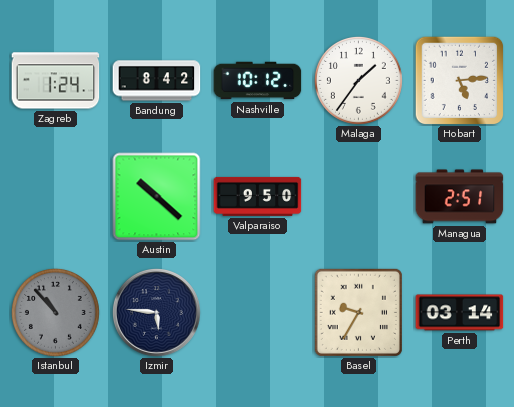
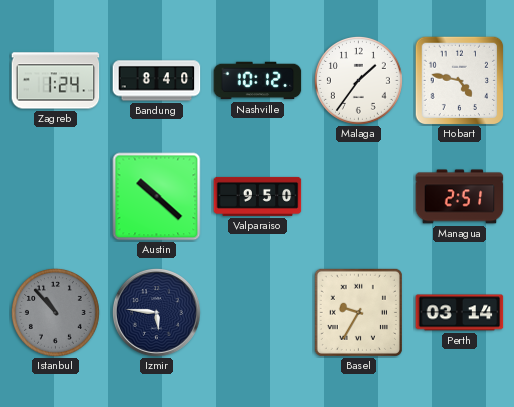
Bandung: 8:42 -> 8:40
Hobart: 5:14 -> 4:47
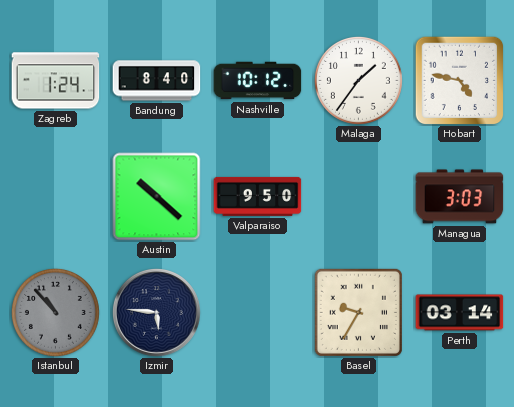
Managua: 2:51 -> 3:03
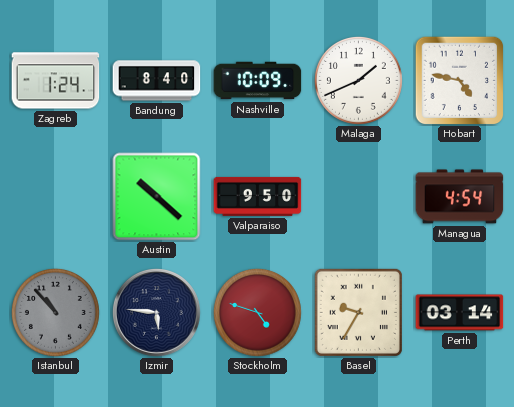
Nashville: 10:12 -> 10:09
Malaga: 1:36 -> 1:41
Managua: 3:03 -> 4:54
Stockholm: none -> 4:48
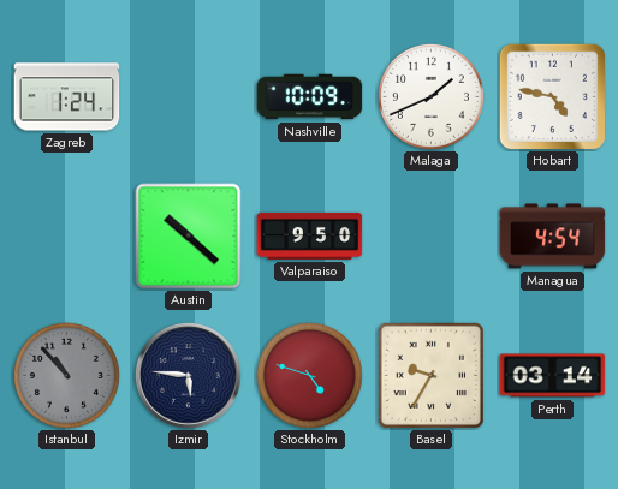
Bandung: 8:40 -> none
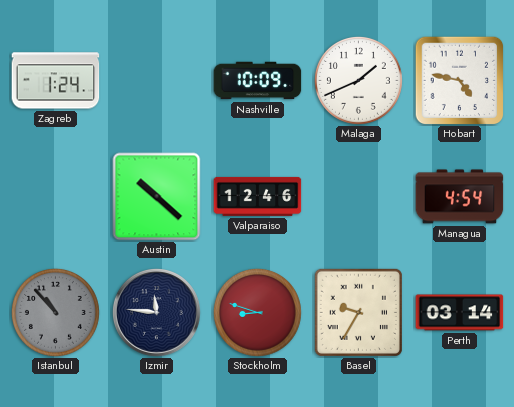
Valparaiso: 9:50 -> 12:46
Izmir: 5:46 -> 11:46
Stockholm: 4:48 -> 8:48
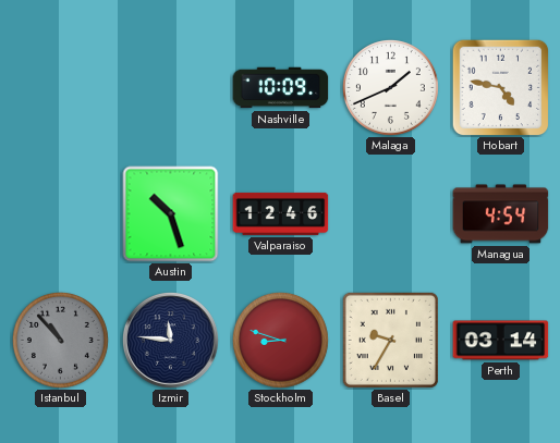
Zagreb: 1:24 -> none
Austin: 10:22 -> 10:27
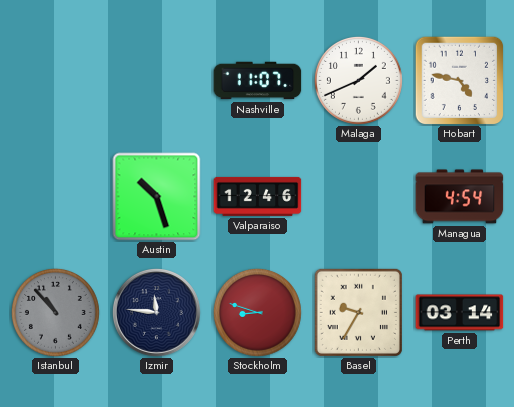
Nashville: 10:09 -> 11:07
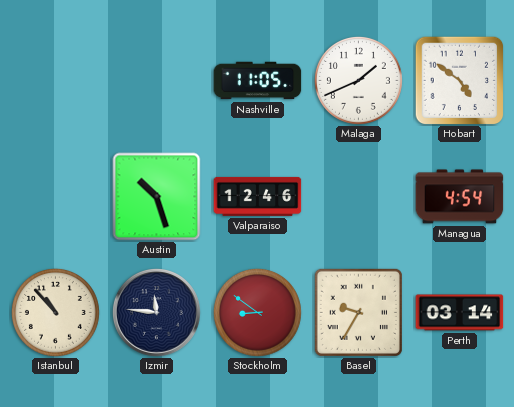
Nashville: 11:07 -> 11:05
Hobart: 4:47 -> 4:51
Istanbul dial: grey -> cream
Stockholm: 8:48 -> 8:51
